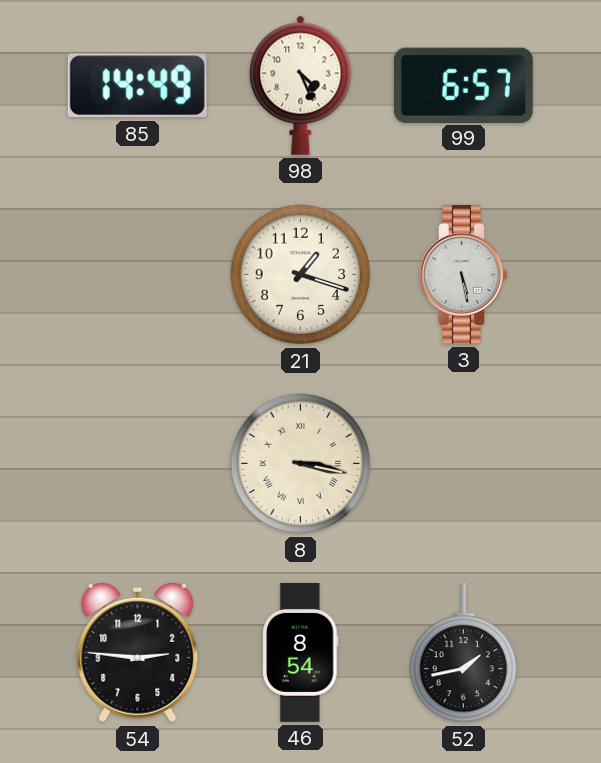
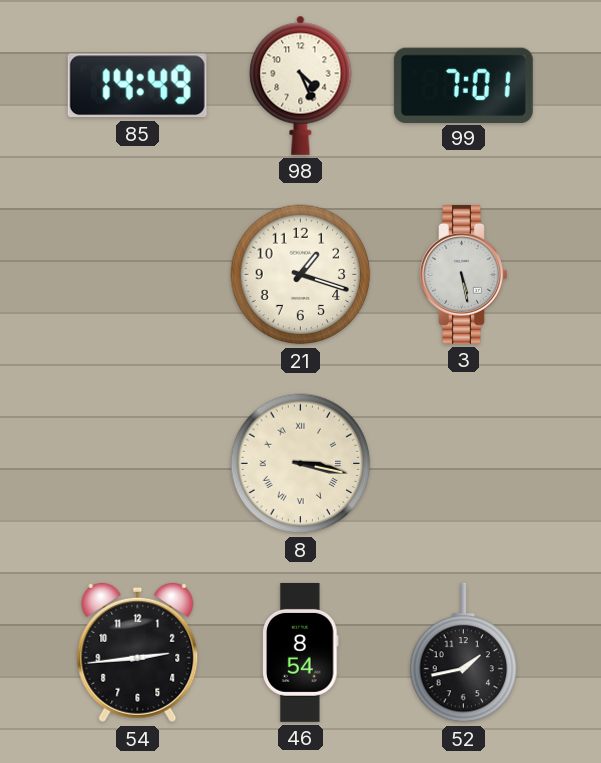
99: 6:57 -> 7:01
54: 2:46 -> 2:44
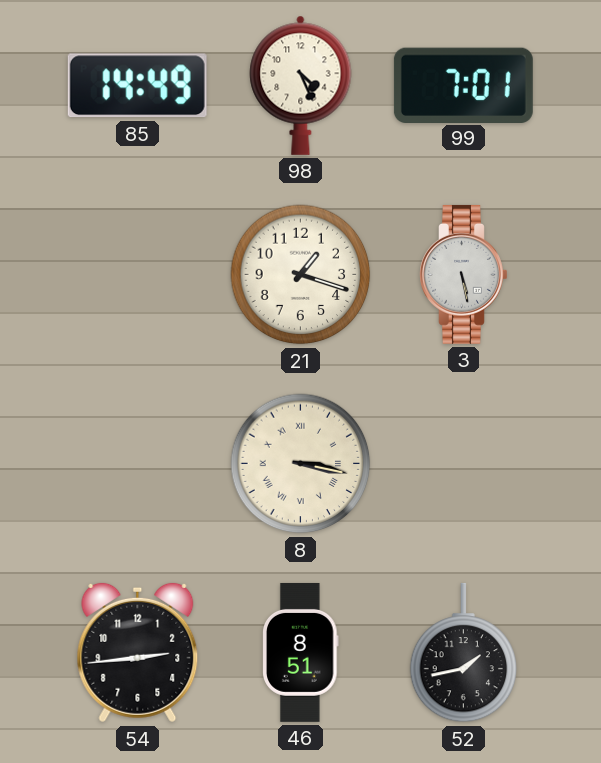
46: 8:54 -> 8:51
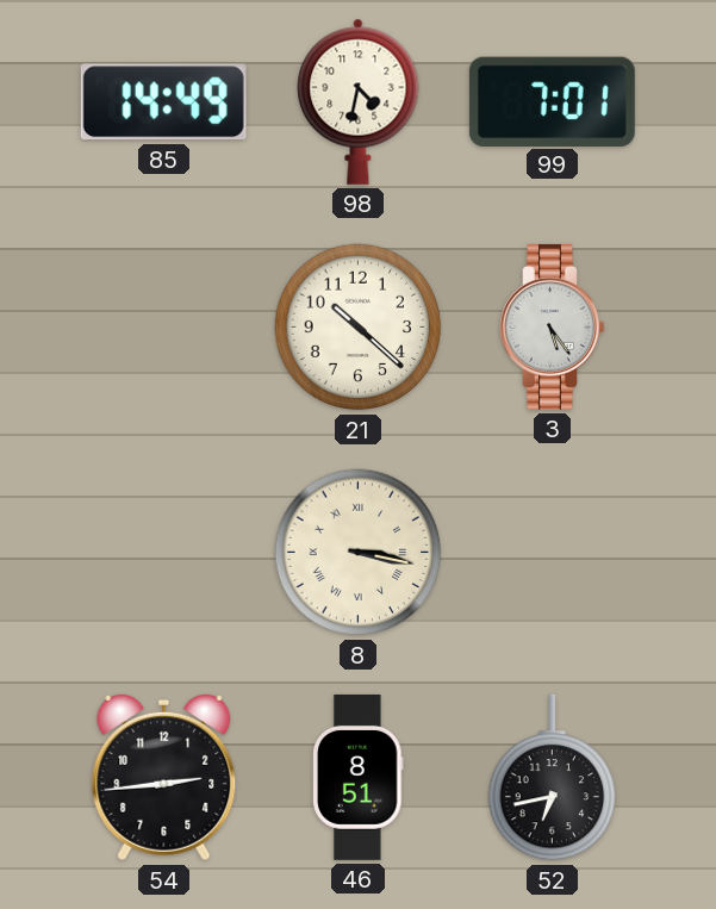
98: 4:26 -> 4:32
21: 1:18 -> 10:22
3: 5:28 -> 5:24
52: 1:43 -> 6:43
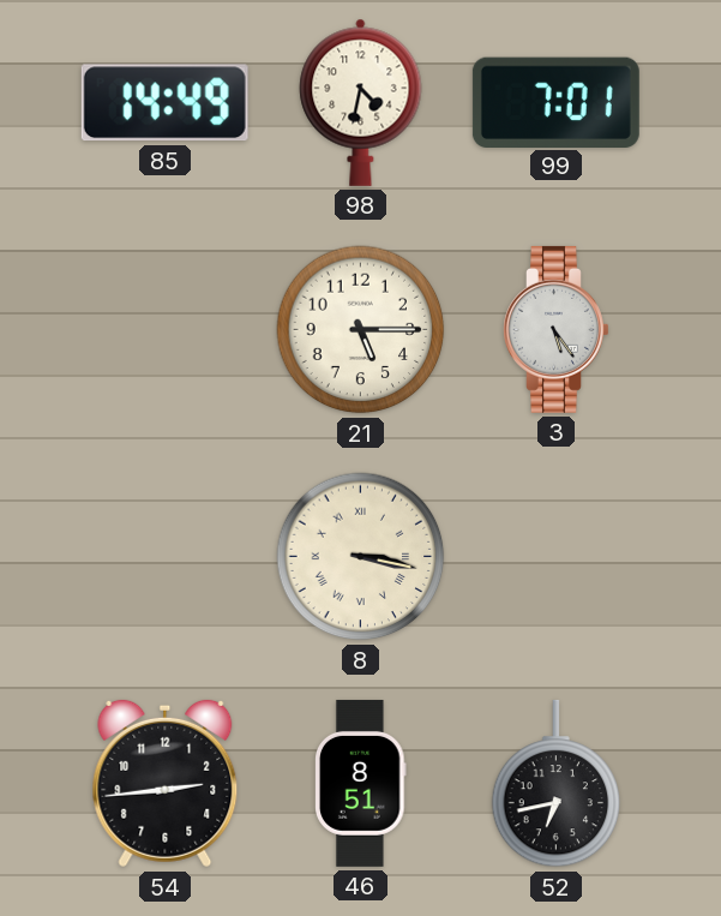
21: 10:22 -> 5:15
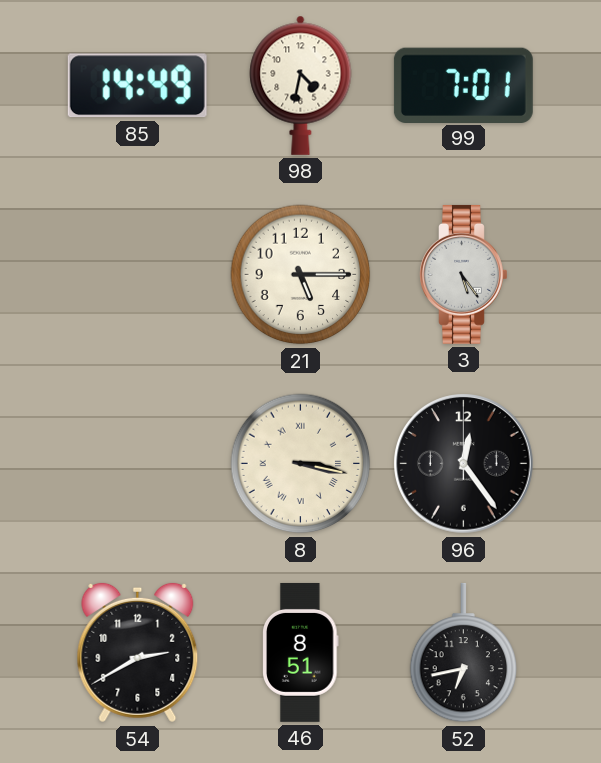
96: none -> 12:24
54: 2:44 -> 2:40
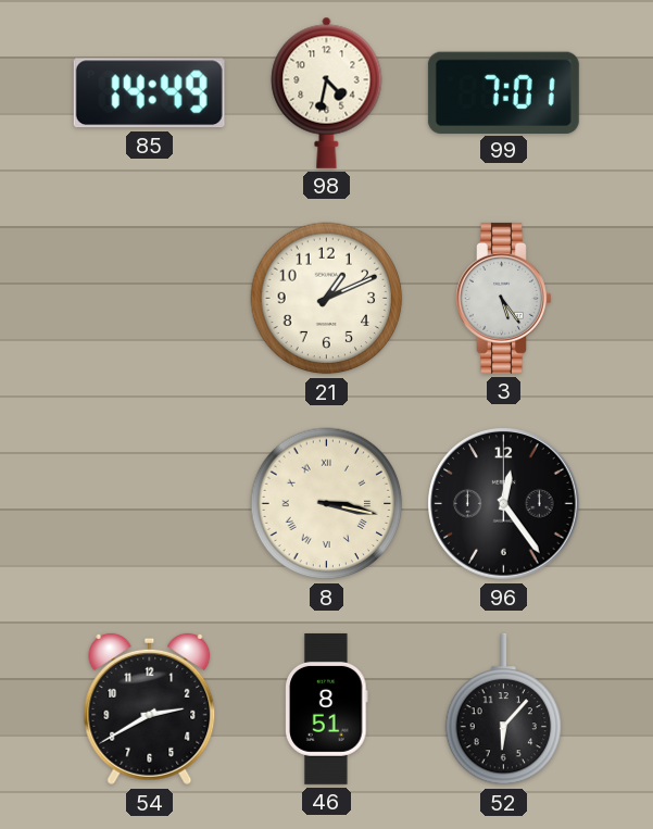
21: 5:15 -> 1:11
52: 6:43 -> 6:07
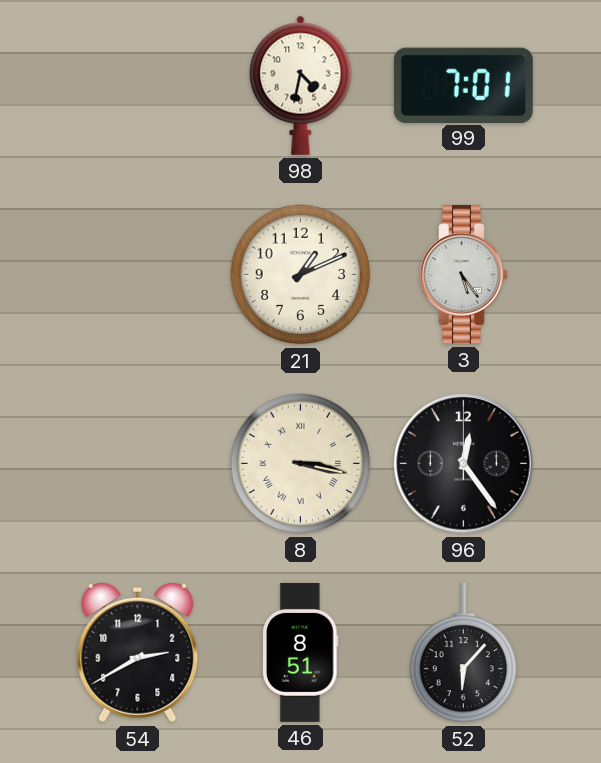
85: 14:49 -> none
